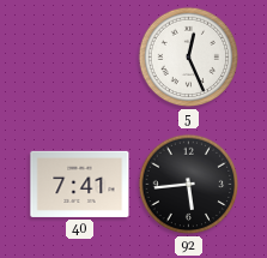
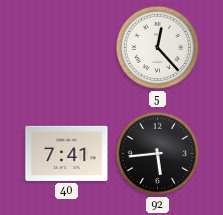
5: 12:26 -> 12:23
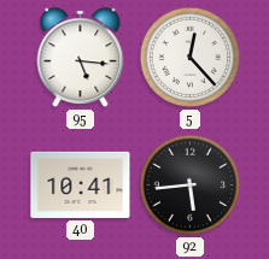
95: none -> 5:16
40: 7:41 -> 10:41
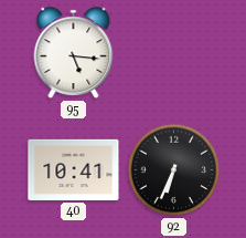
5: 12:23 -> none
92: 5:44 -> 6:34
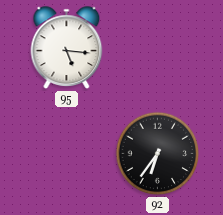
40: 10:41 -> none
92: 6:34 -> 6:36
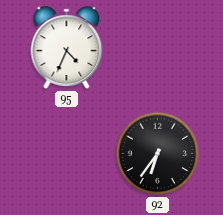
95: 5:16 -> 4:34
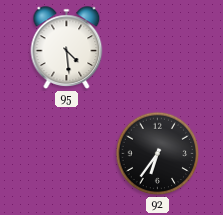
95: 4:34 -> 4:29
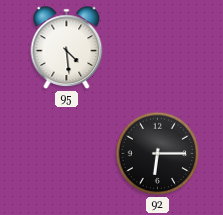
92: 6:36 -> 6:15
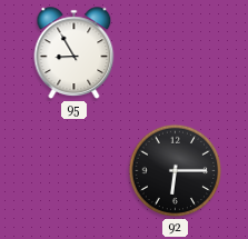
95: 4:29 -> 8:55
